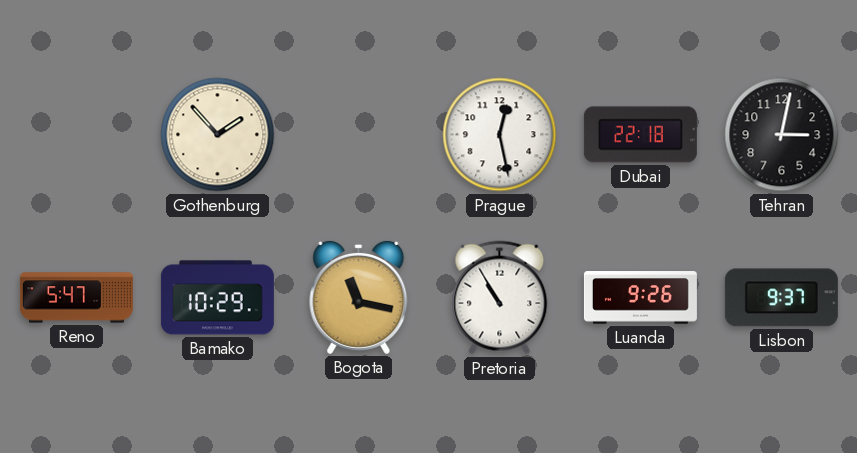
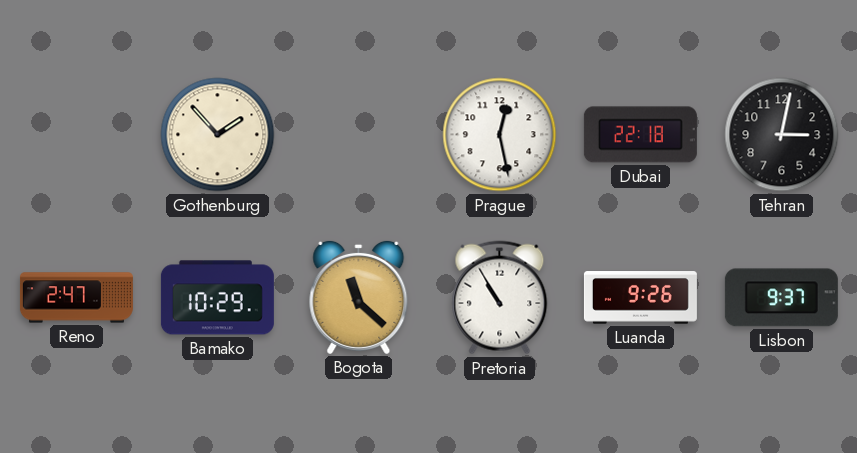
Reno: 5:47 -> 2:47
Bogota: 11:17 -> 11:22
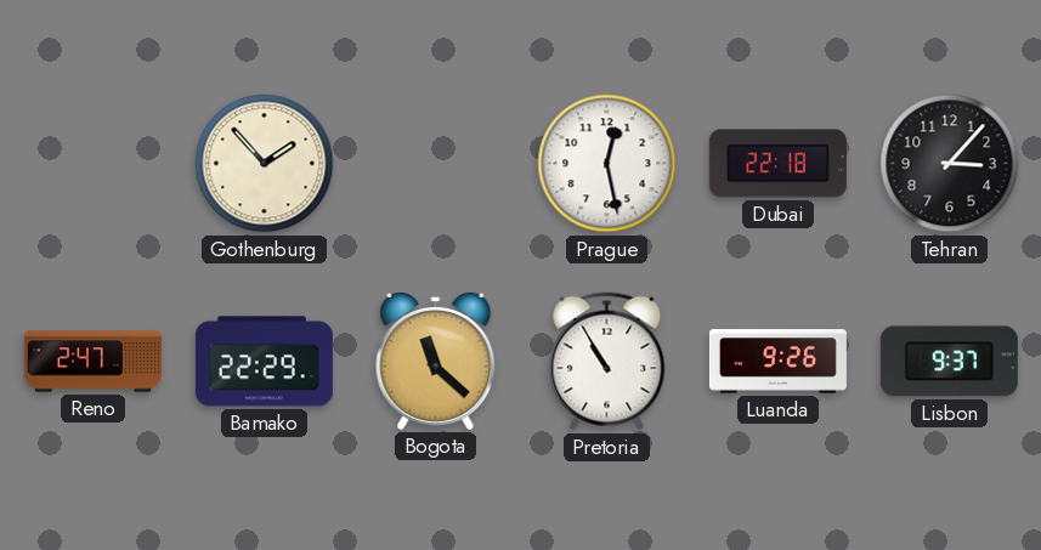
Tehran: 3:02 -> 3:07
Bamako: 10:29 -> 22:29
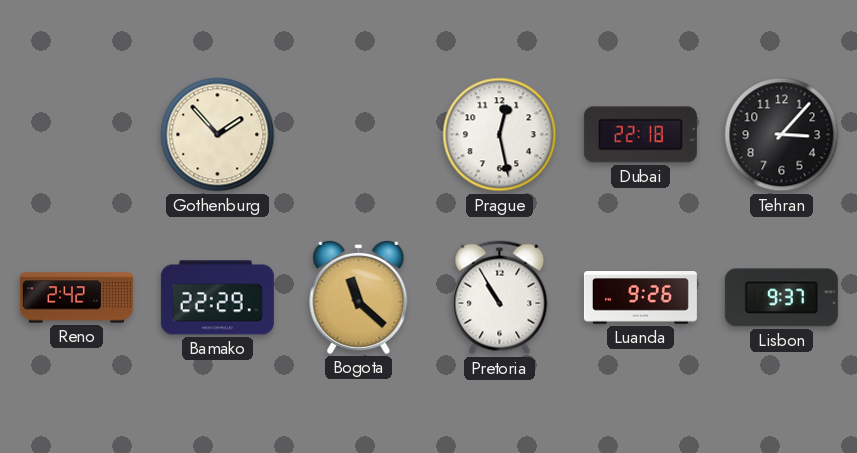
Reno: 2:47 -> 2:42
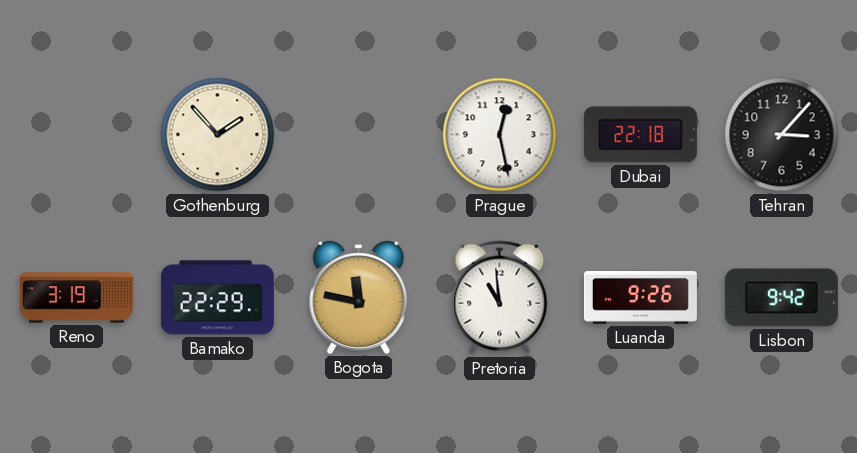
Reno: 2:42 -> 3:19
Bogota: 11:22 -> 11:47
Pretoria: 10:55 -> 10:59
Lisbon: 9:37 -> 9:42
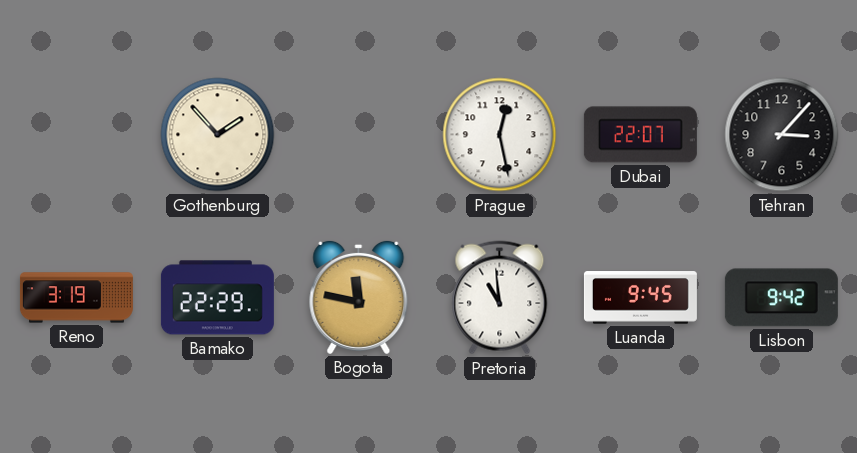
Dubai: 22:18 -> 22:07
Luanda: 9:26 -> 9:45
